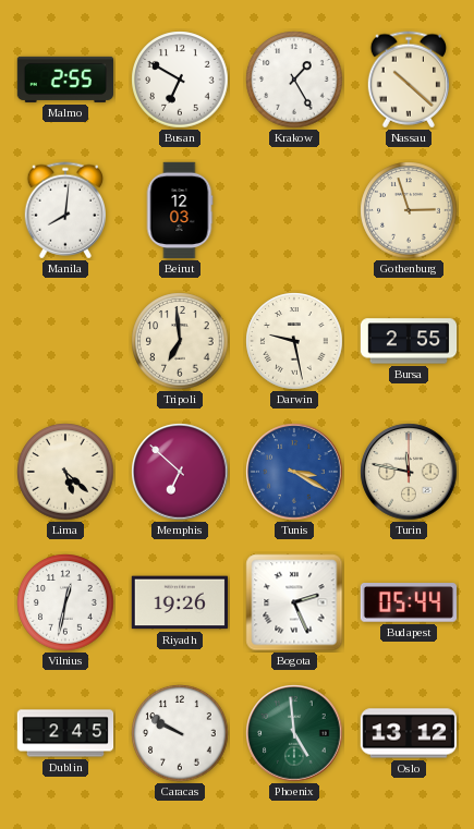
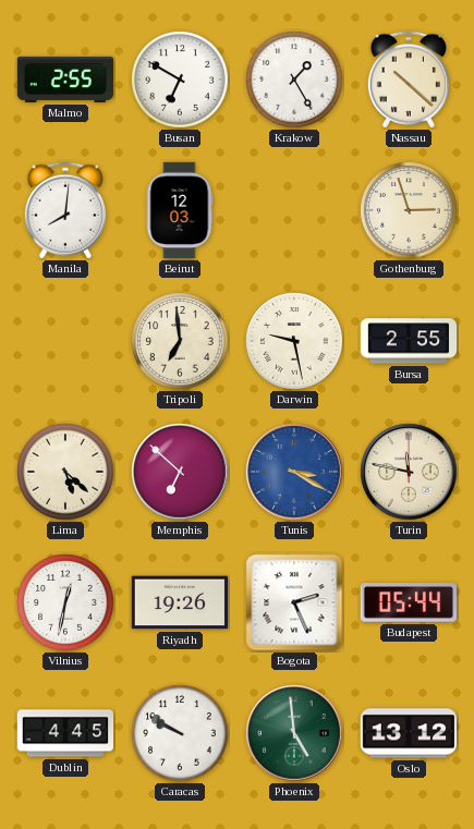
Dublin: 2:45 -> 4:45
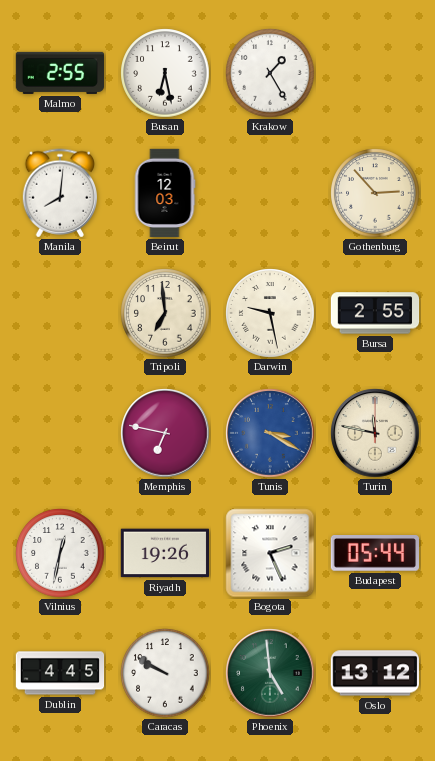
Busan: 6:50 -> 6:28
Nassau: 10:22 -> none
Gothenburg: 2:57 -> 2:53
Lima: 5:22 -> none
Memphis: 6:52 -> 6:47
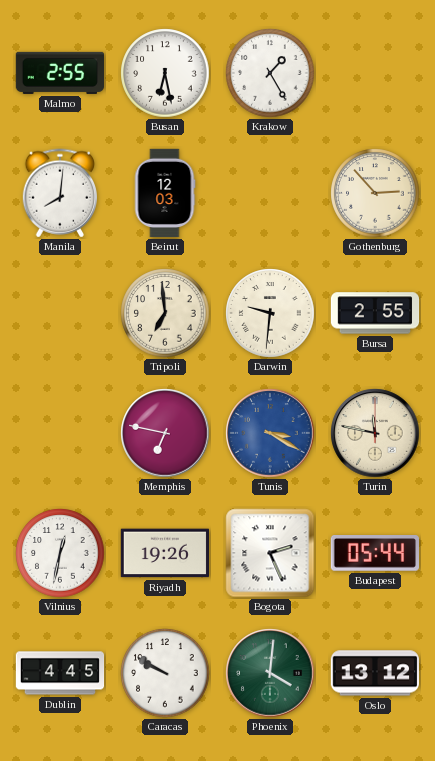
Darwin: 9:28 -> 9:31
Phoenix: 4:59 -> 4:01
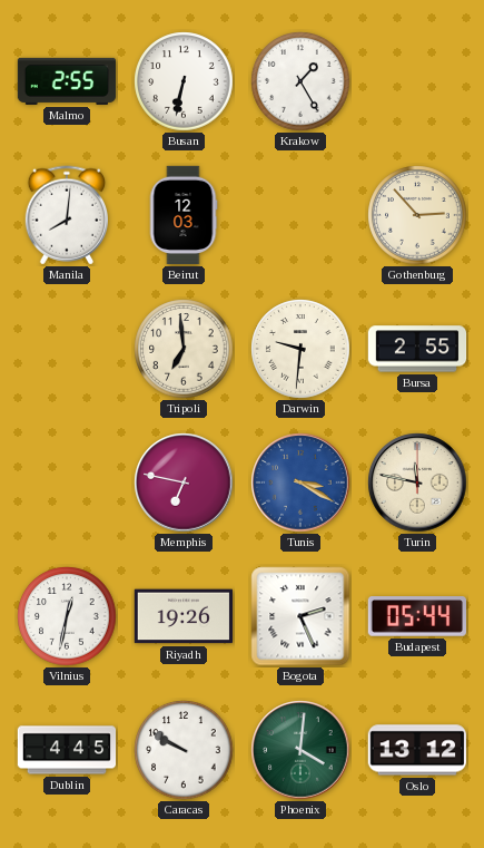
Busan: 6:28 -> 6:32
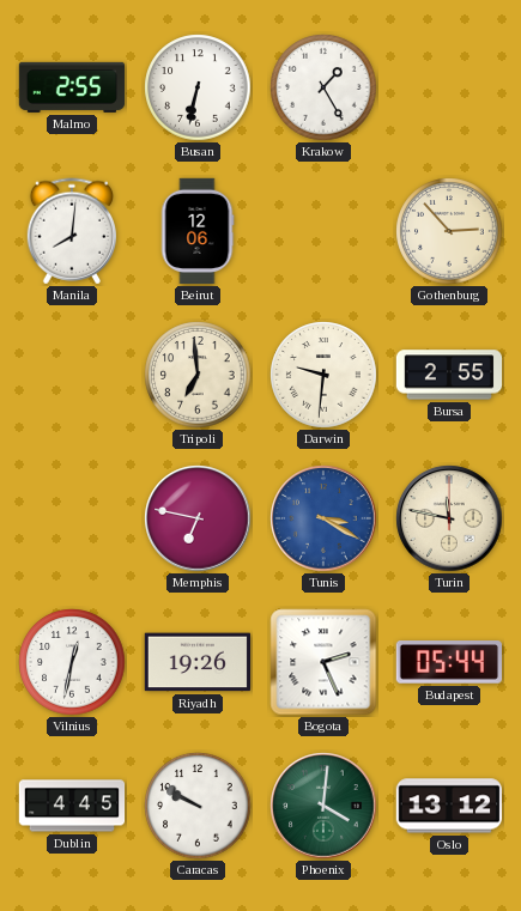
Beirut: 12:03 -> 12:06
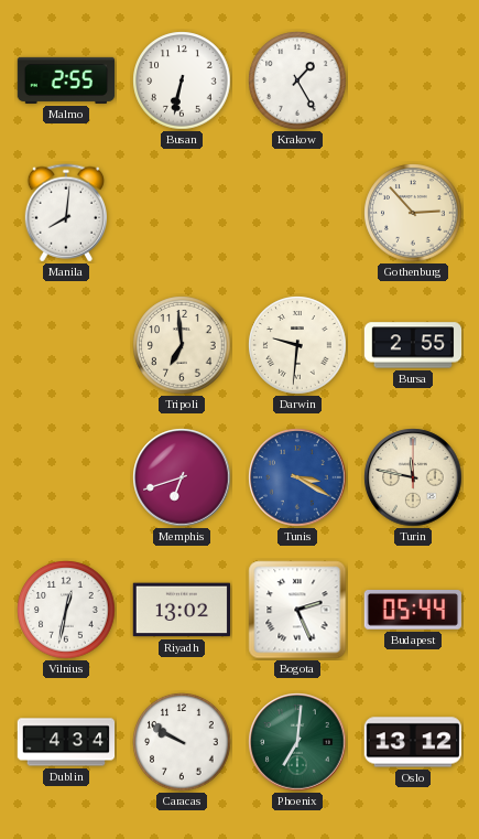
Beirut: 12:06 -> none
Memphis: 6:47 -> 6:42
Riyadh: 19:26 -> 13:02
Dublin: 4:45 -> 4:34
Phoenix: 4:01 -> 7:01
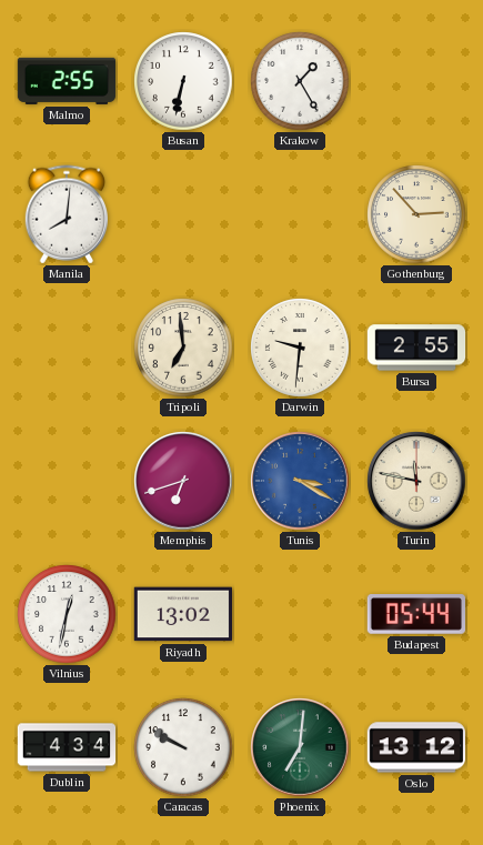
Bogota: 2:26 -> none
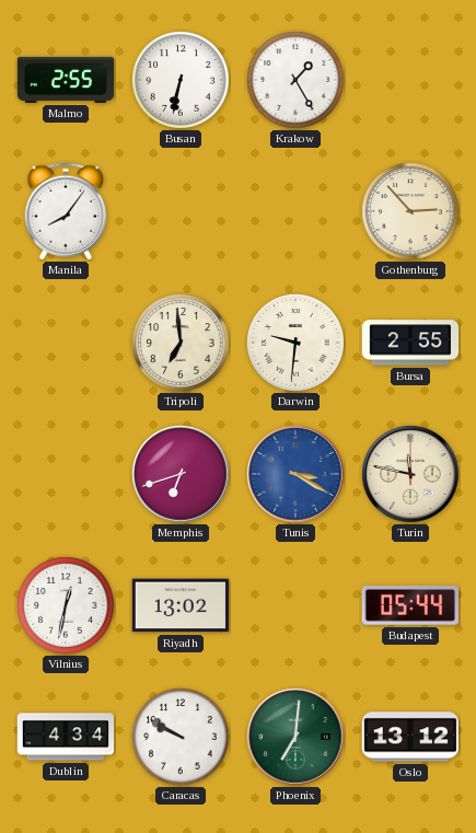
Manila: 8:01 -> 8:06
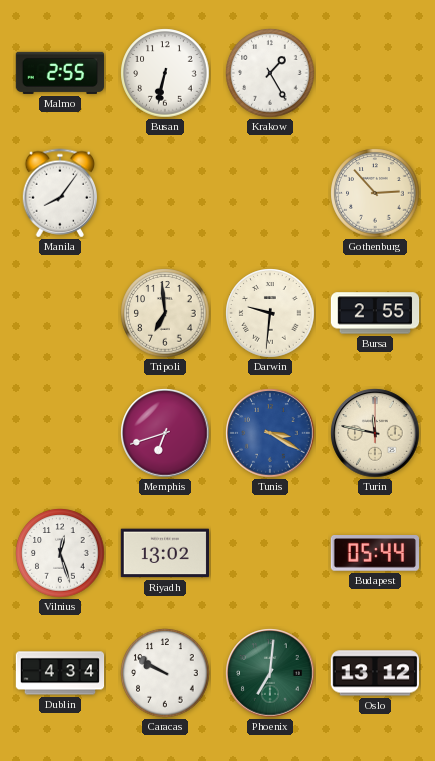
Vilnius: 12:32 -> 12:27
